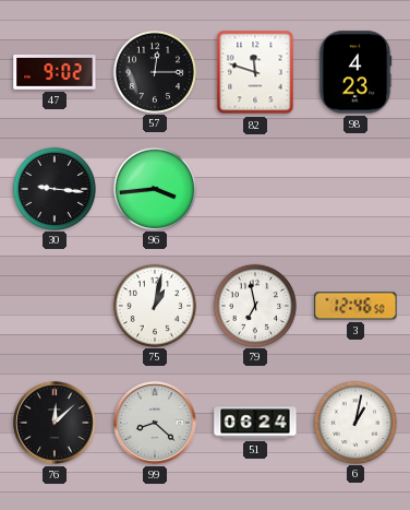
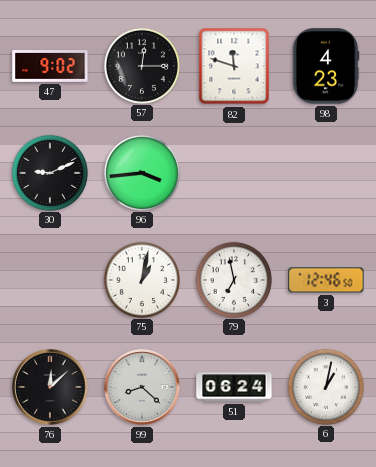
30: 9:16 -> 9:11
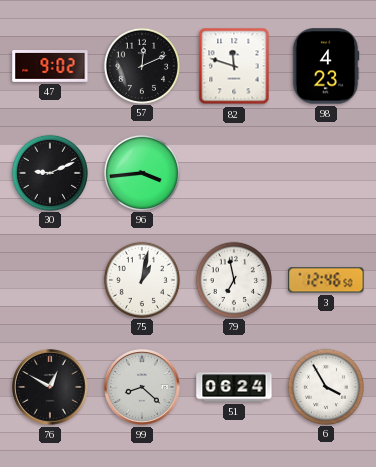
57: 12:15 -> 12:11
76: 12:08 -> 12:50
6: 1:02 -> 3:55
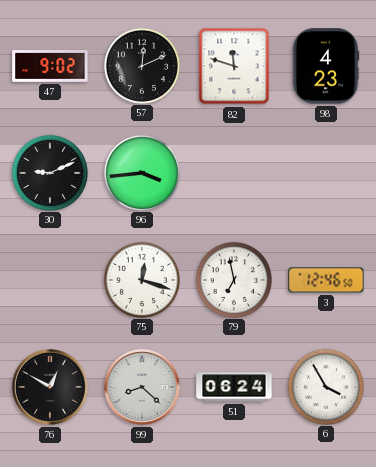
75: 1:02 -> 12:18
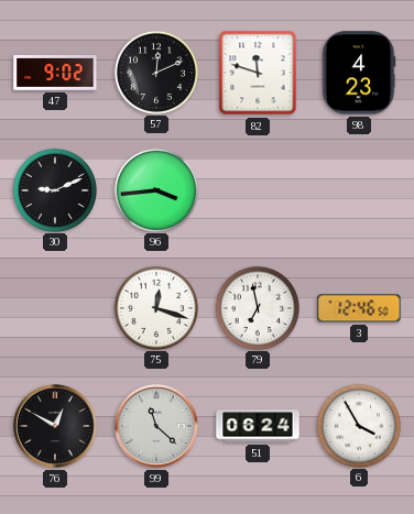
99: 8:22 -> 11:22
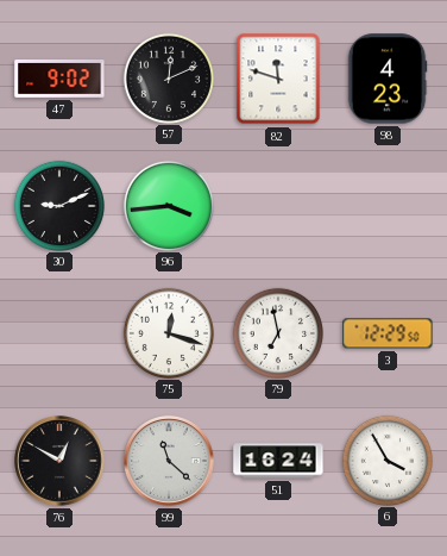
3: 12:46 -> 12:29
51: 06:24 -> 16:24
